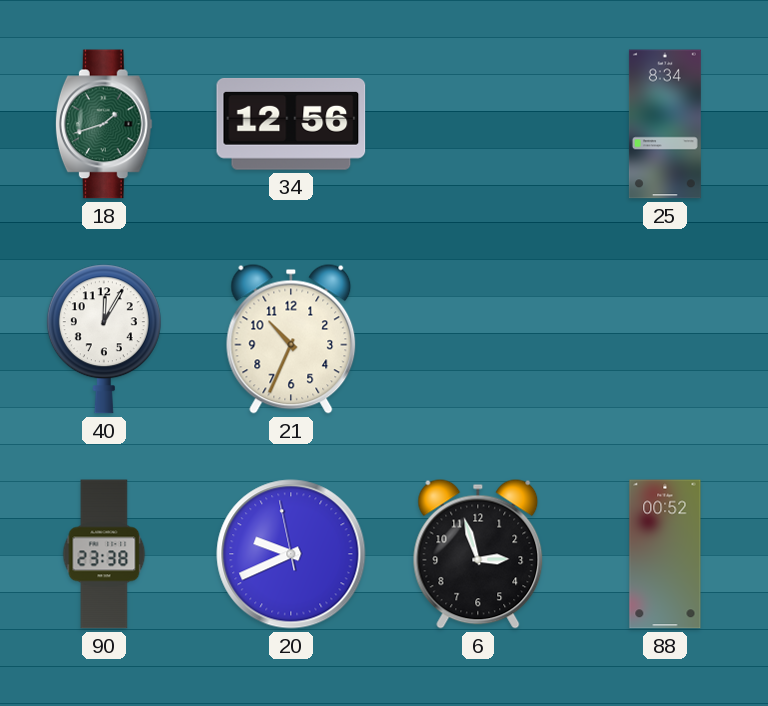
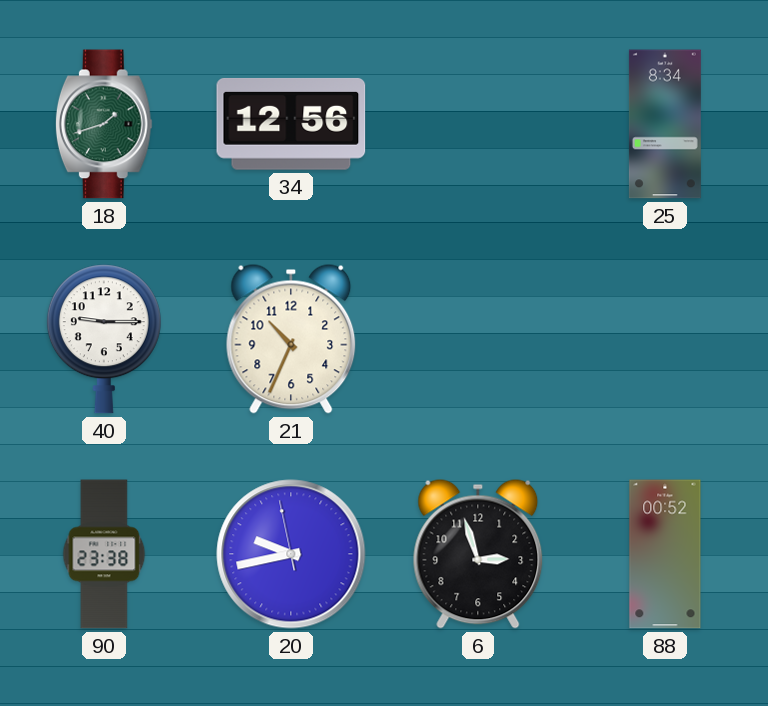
40: 12:05 -> 9:15
20: 9:40 -> 9:42
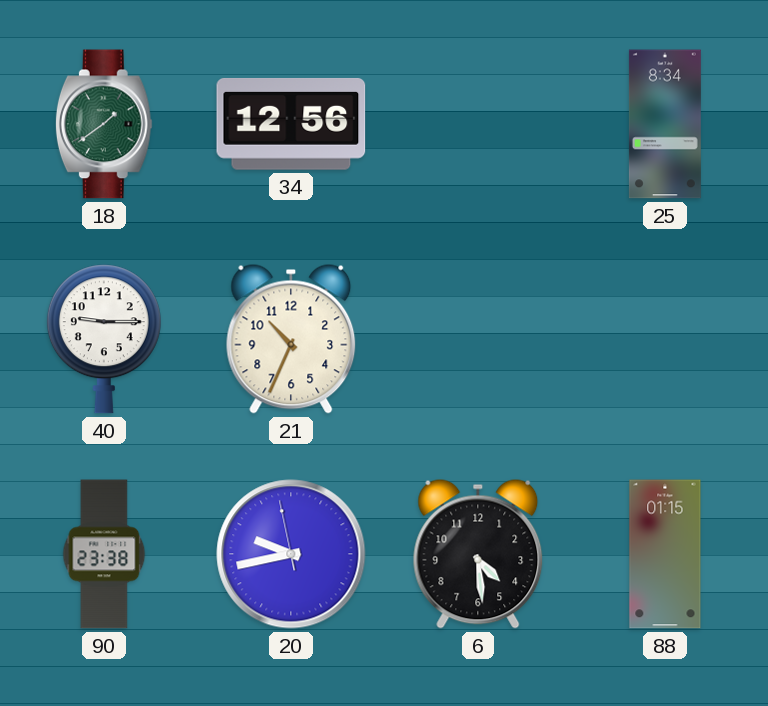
18: 1:42 -> 1:39
6: 2:57 -> 4:29
88: 00:52 -> 01:15
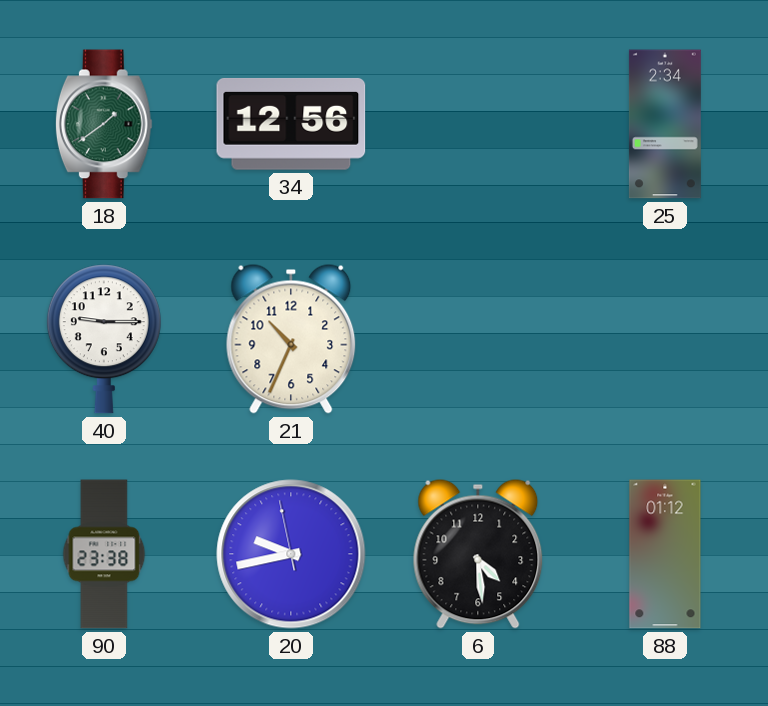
25: 8:34 -> 2:34
88: 01:15 -> 01:12
